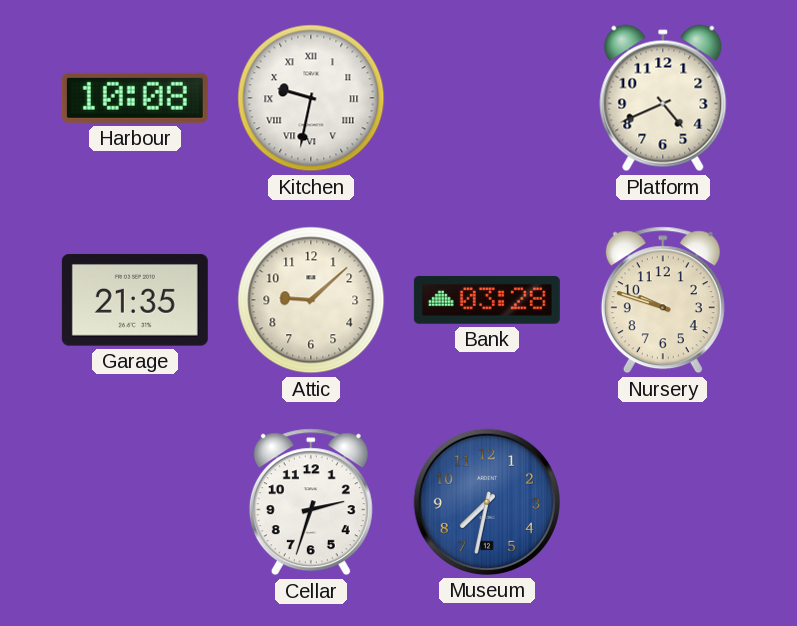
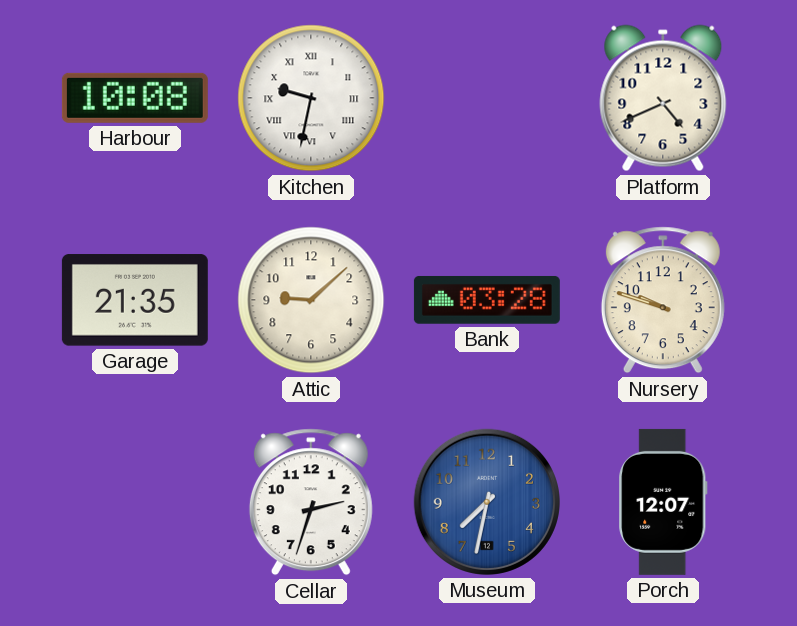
Porch: none -> 12:07
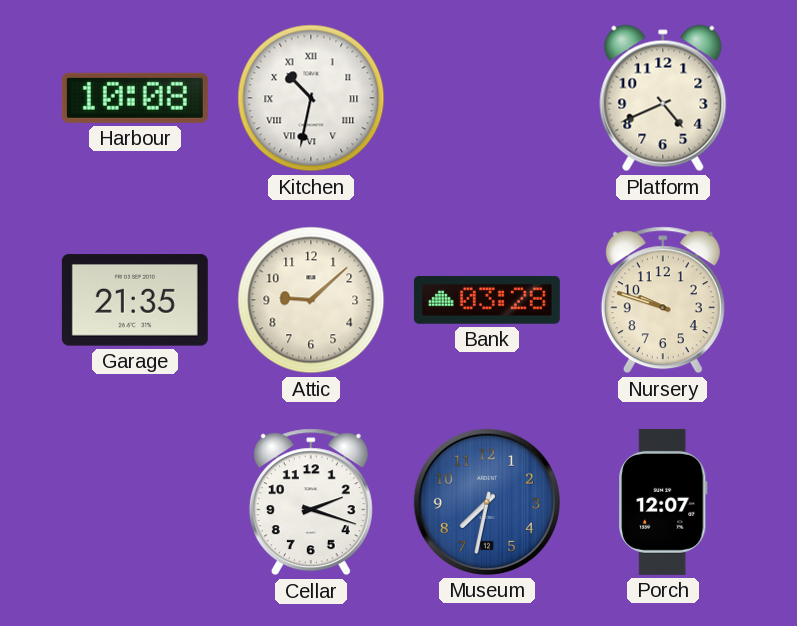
Kitchen: 9:32 -> 10:32
Cellar: 2:33 -> 2:18
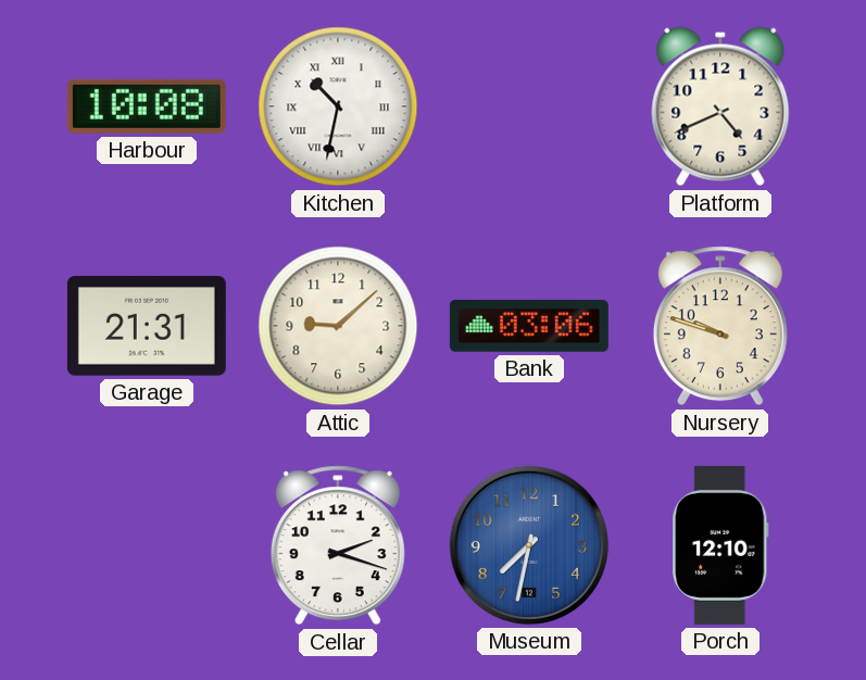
Garage: 21:35 -> 21:31
Bank: 03:28 -> 03:06
Porch: 12:07 -> 12:10
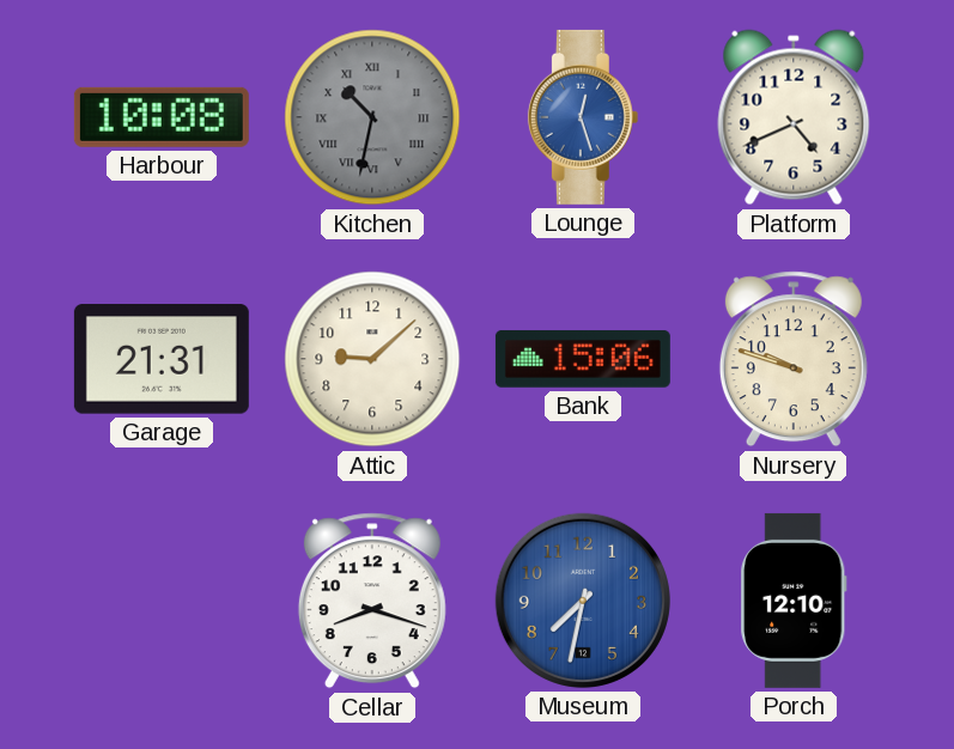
Kitchen dial: white -> grey
Lounge: none -> 12:27
Bank: 03:06 -> 15:06
Cellar: 2:18 -> 8:18
